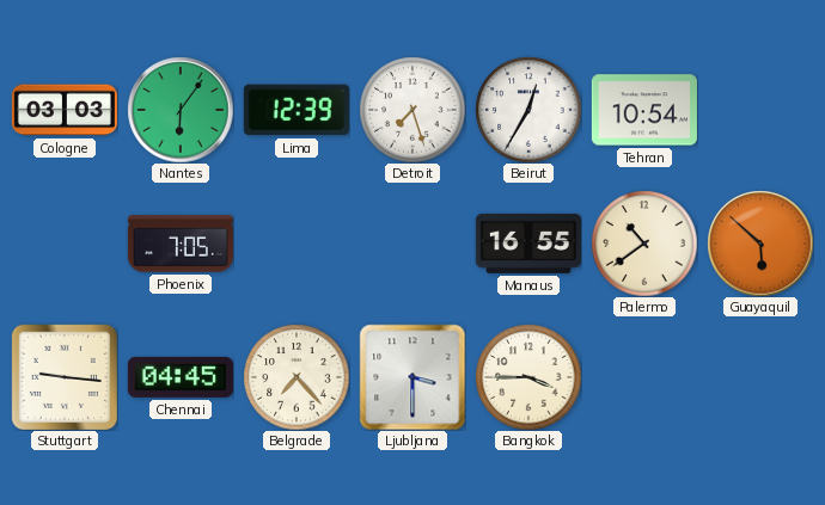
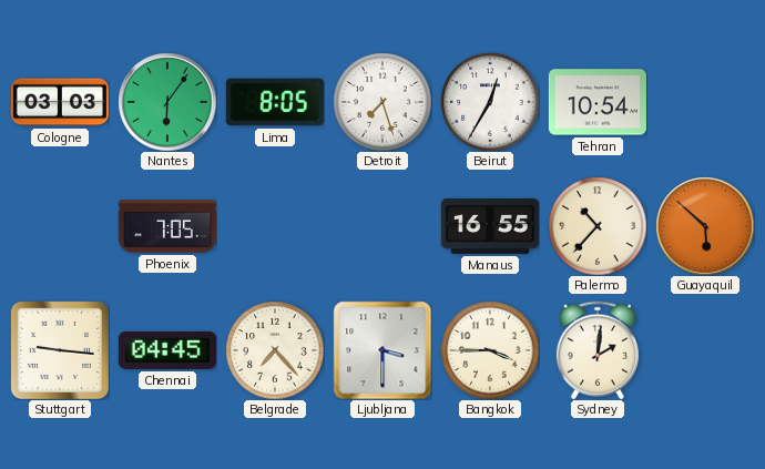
Lima: 12:39 -> 8:05
Palermo: 10:39 -> 10:37
Sydney: none -> 2:01
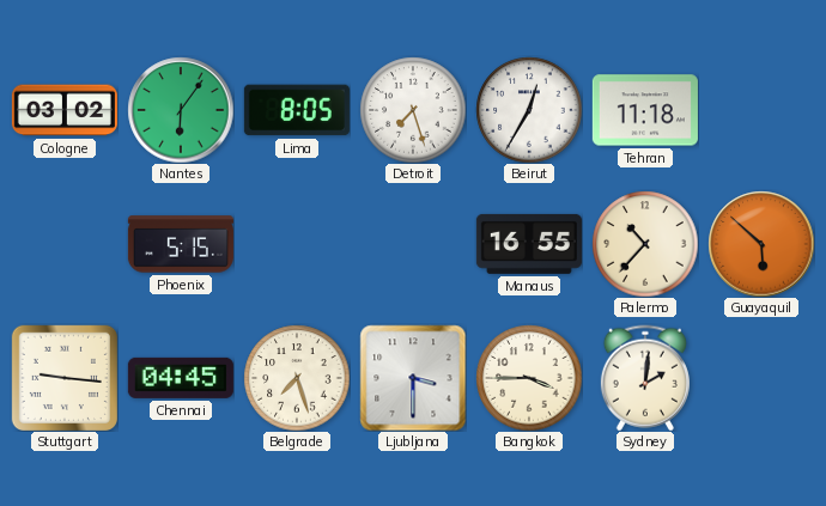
Cologne: 03:03 -> 03:02
Tehran: 10:54 -> 11:18
Phoenix: 7:05 -> 5:15
Belgrade: 7:23 -> 7:27
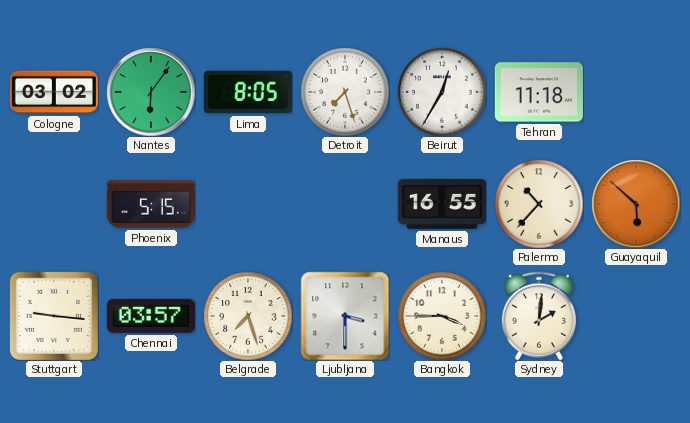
Chennai: 04:45 -> 03:57
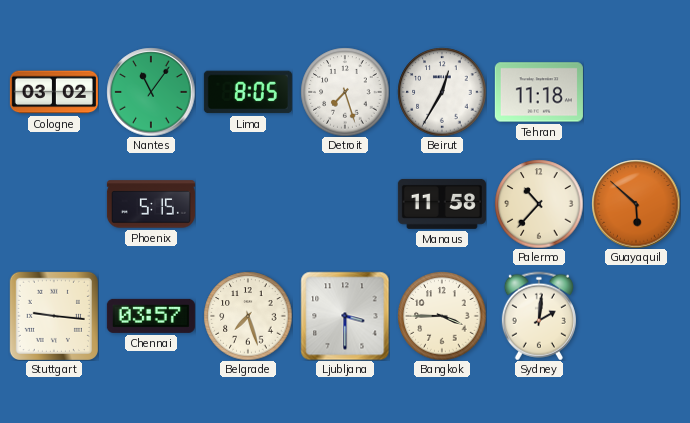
Nantes: 6:06 -> 11:06
Manaus: 16:55 -> 11:58
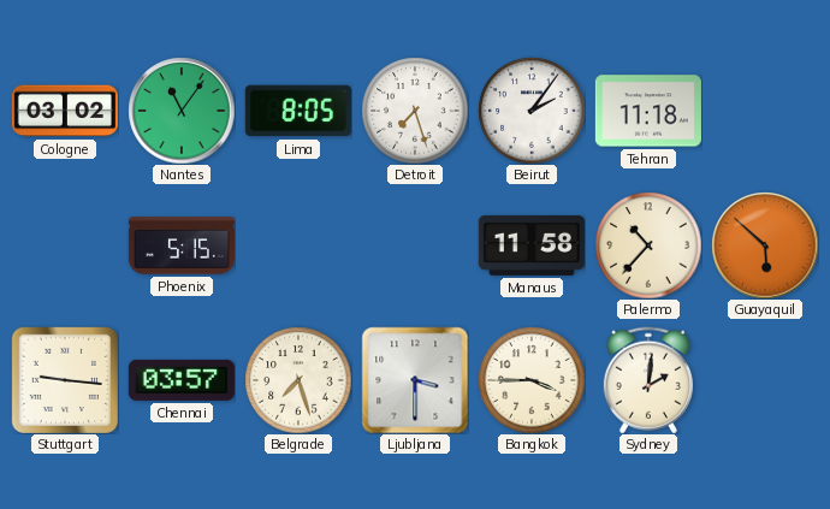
Beirut: 12:35 -> 2:06
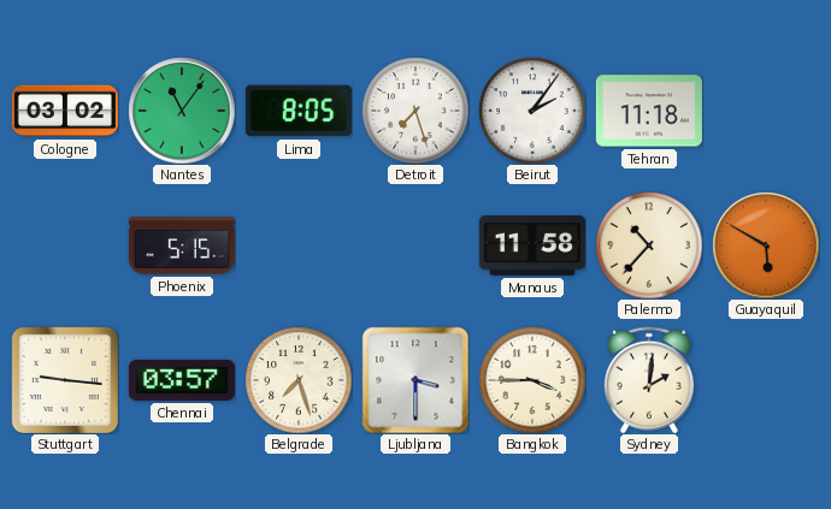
Guayaquil: 5:52 -> 5:50
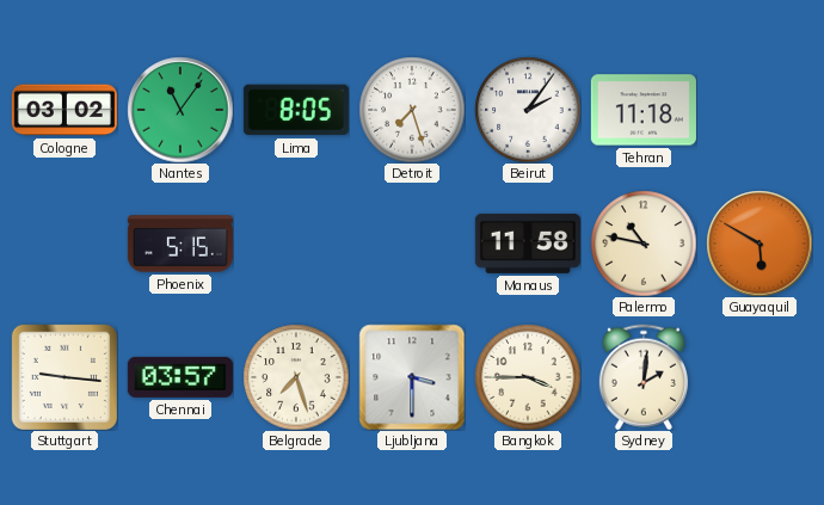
Palermo: 10:37 -> 10:47
